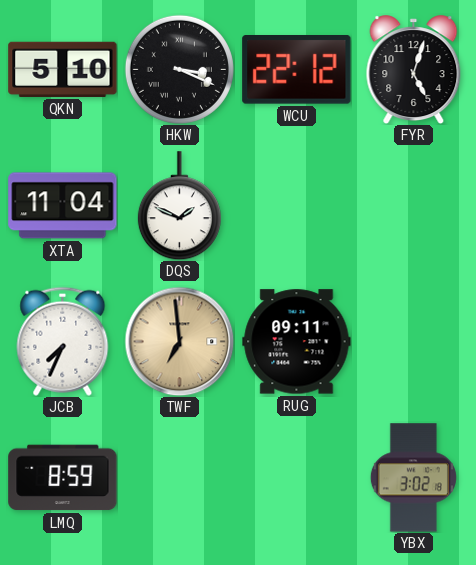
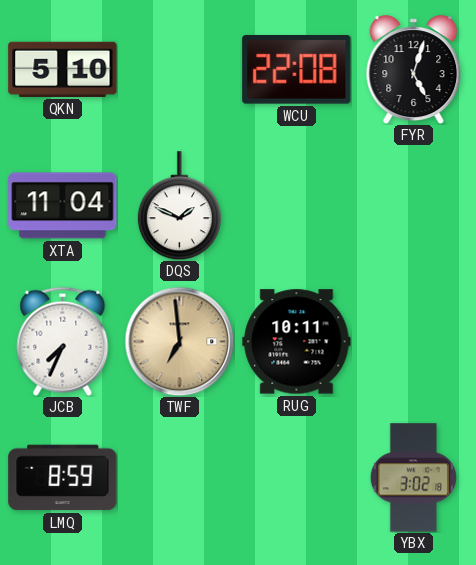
HKW: 3:19 -> none
WCU: 22:12 -> 22:08
RUG: 09:11 -> 10:11
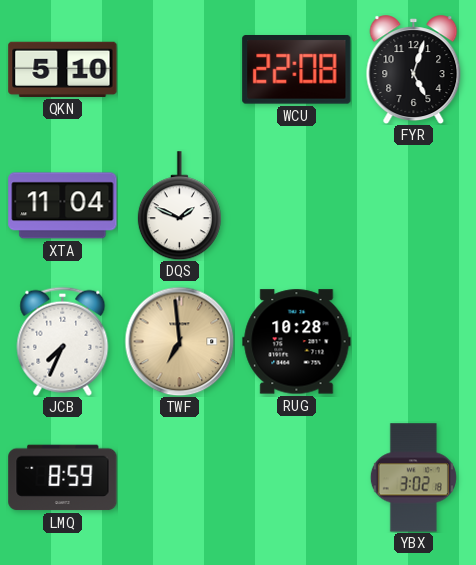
RUG: 10:11 -> 10:28
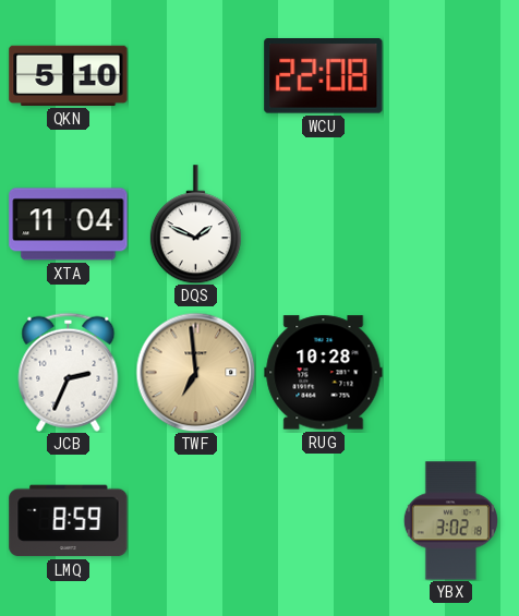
FYR: 5:03 -> none
JCB: 7:34 -> 2:34
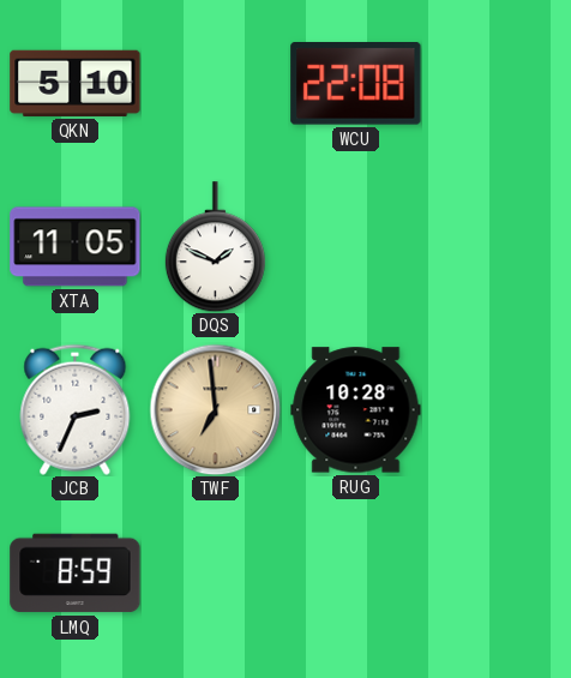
XTA: 11:04 -> 11:05
YBX: 3:02 -> none
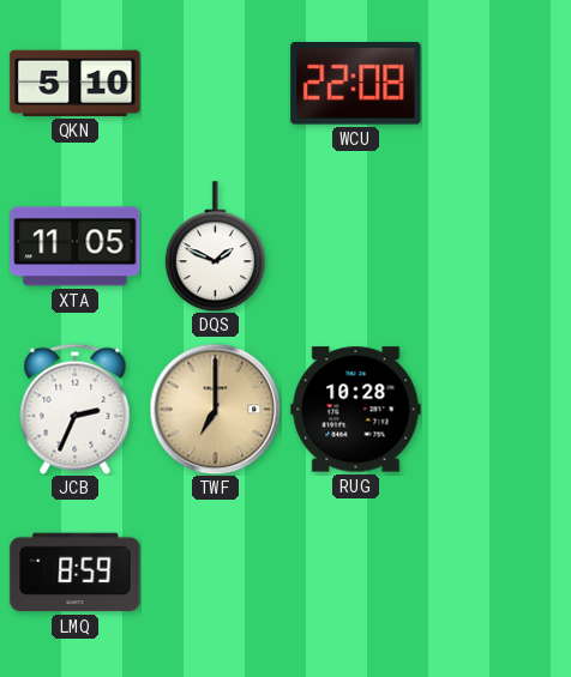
TWF: 6:59 -> 7:00
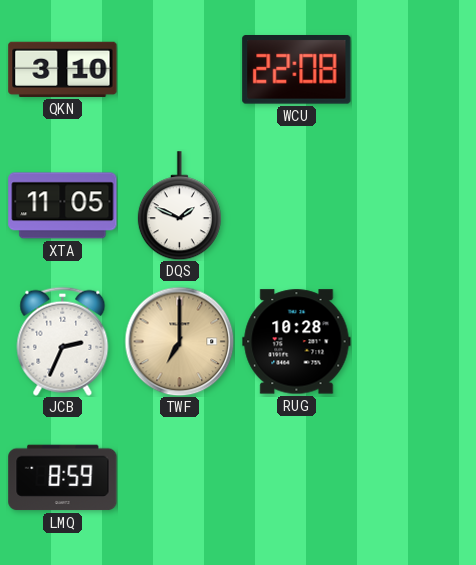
QKN: 5:10 -> 3:10
